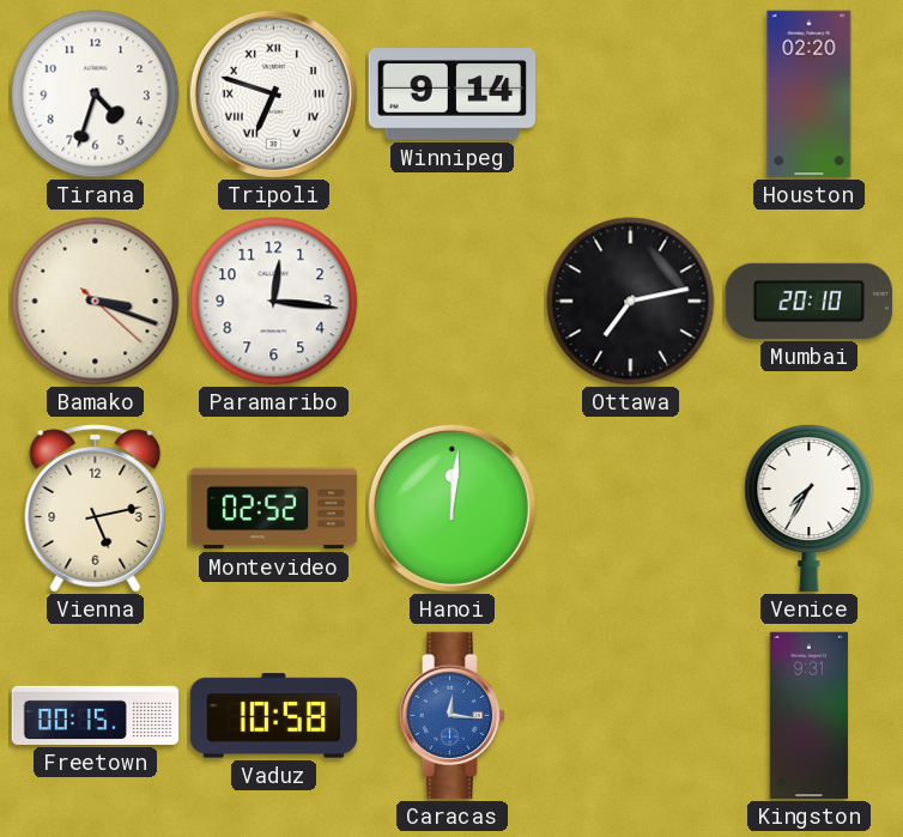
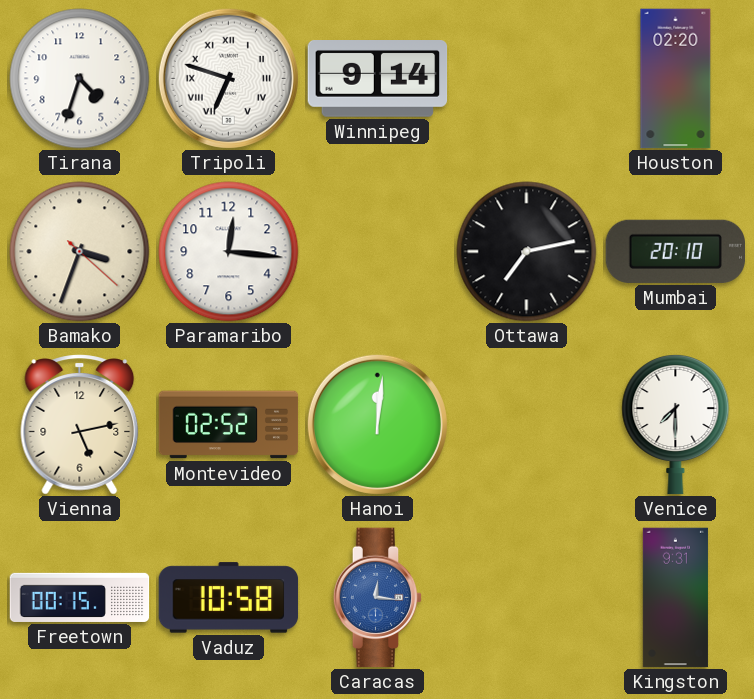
Bamako: 3:18 -> 3:33
Venice: 7:35 -> 7:30
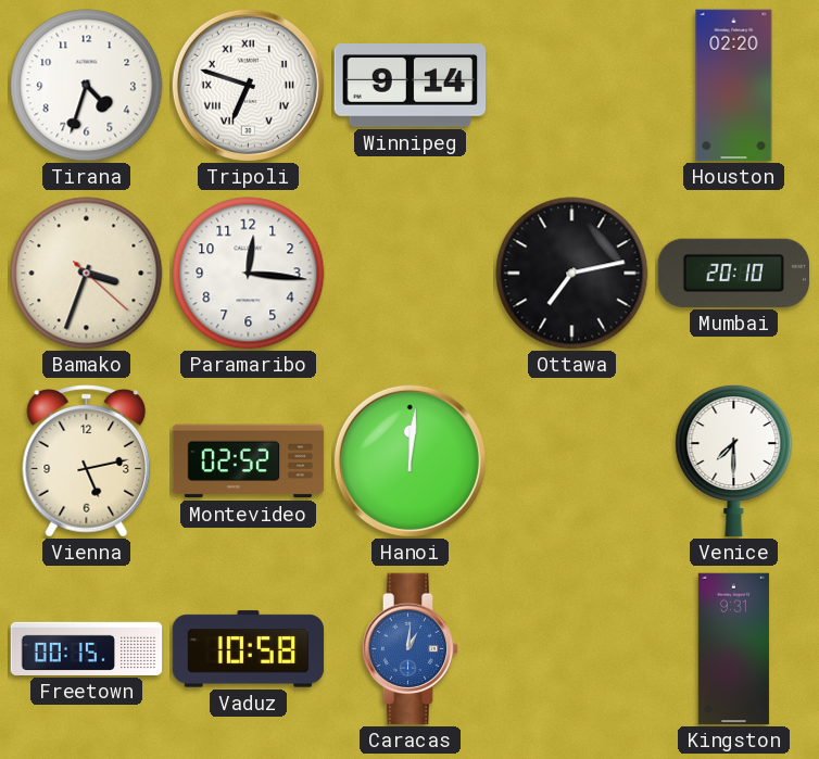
Caracas: 12:16 -> 1:01
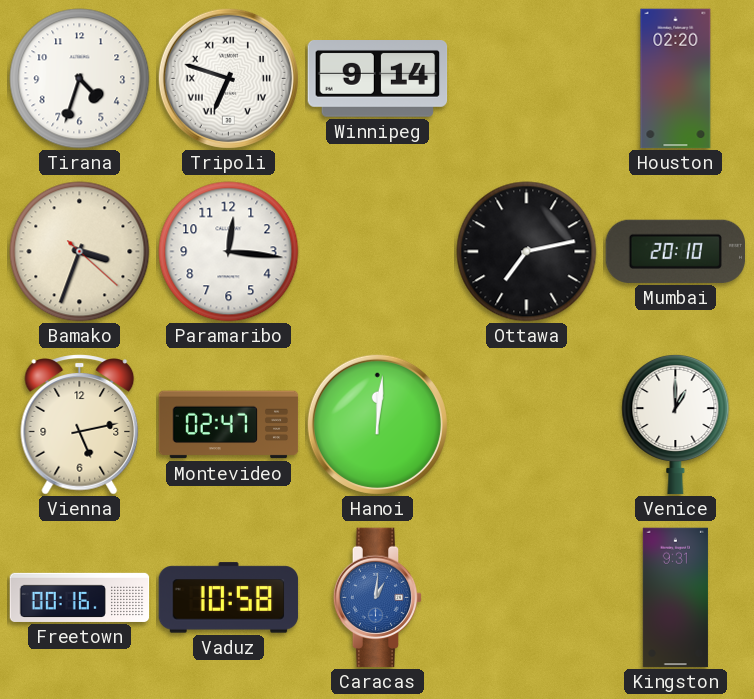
Montevideo: 02:52 -> 02:47
Venice: 7:30 -> 1:00
Freetown: 00:15 -> 00:16
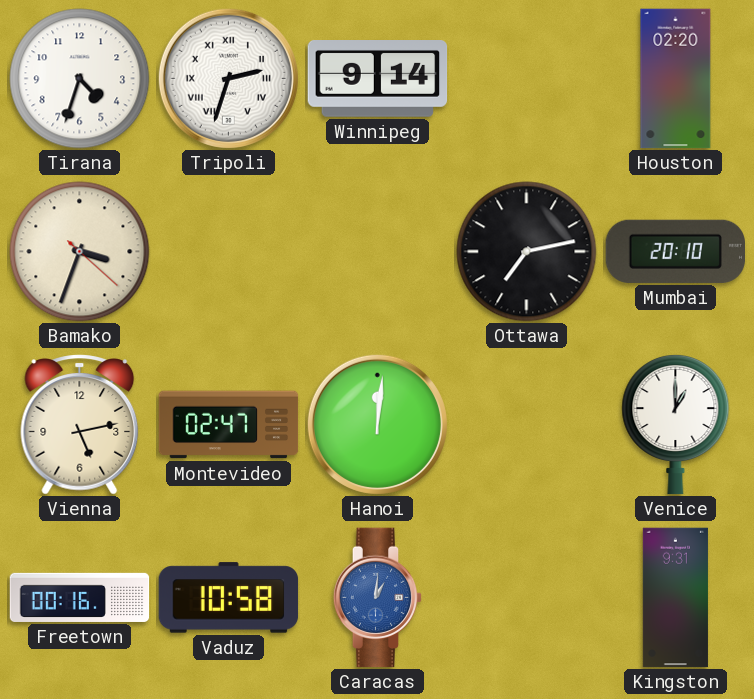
Tripoli: 6:48 -> 2:33
Paramaribo: 12:16 -> none
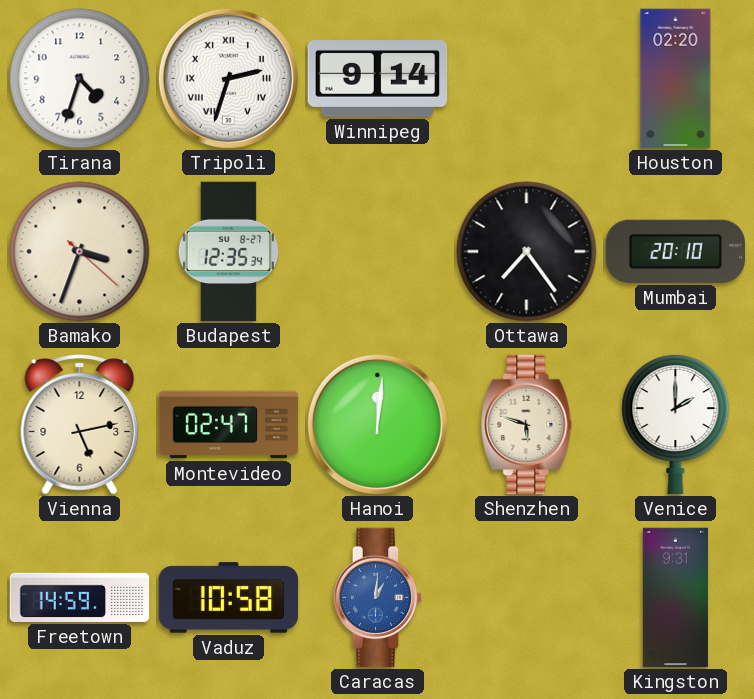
Budapest: none -> 12:35
Ottawa: 7:13 -> 7:24
Shenzhen: none -> 5:48
Venice: 1:00 -> 2:00
Freetown: 00:16 -> 14:59
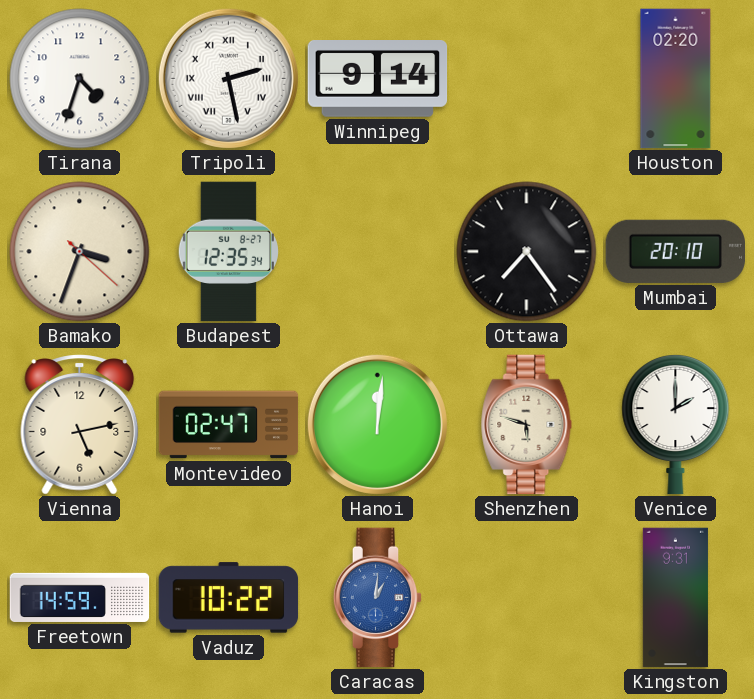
Tripoli: 2:33 -> 2:28
Vaduz: 10:58 -> 10:22
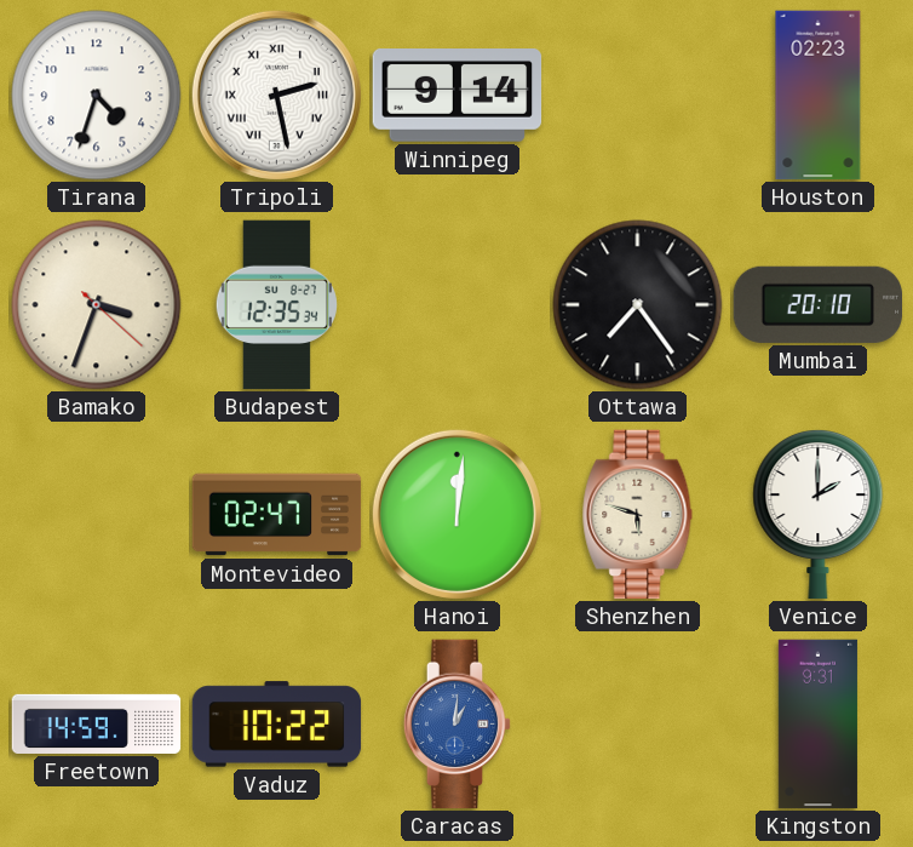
Houston: 02:20 -> 02:23
Vienna: 5:13 -> none
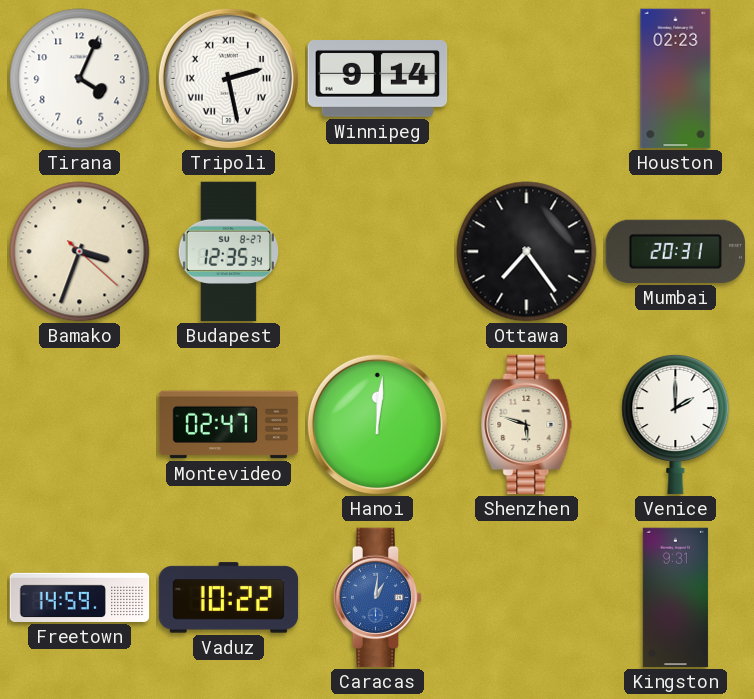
Tirana: 4:33 -> 4:04
Mumbai: 20:10 -> 20:31
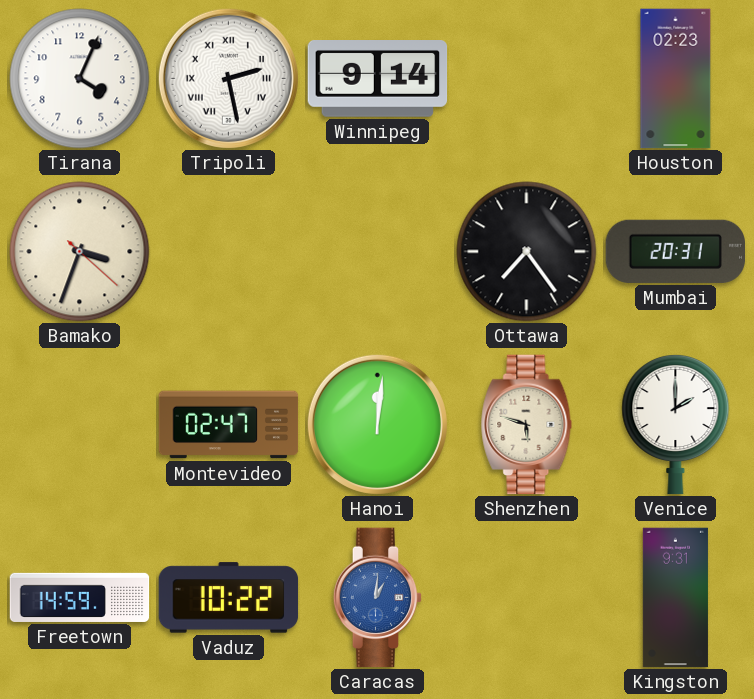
Budapest: 12:35 -> none
